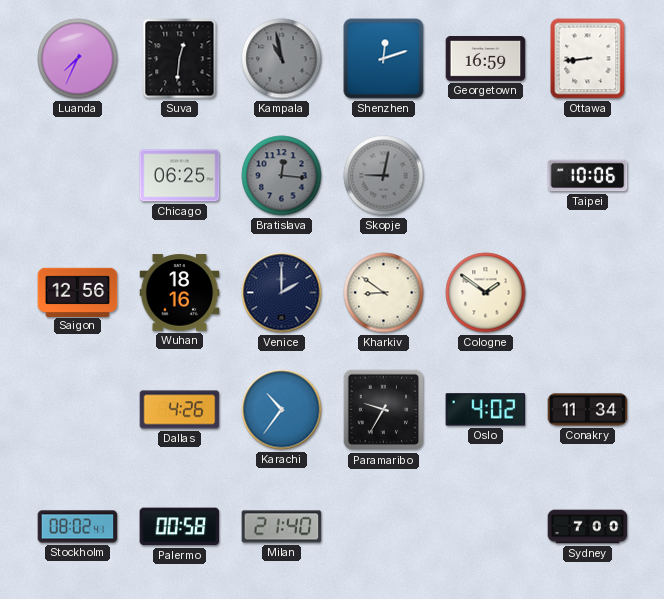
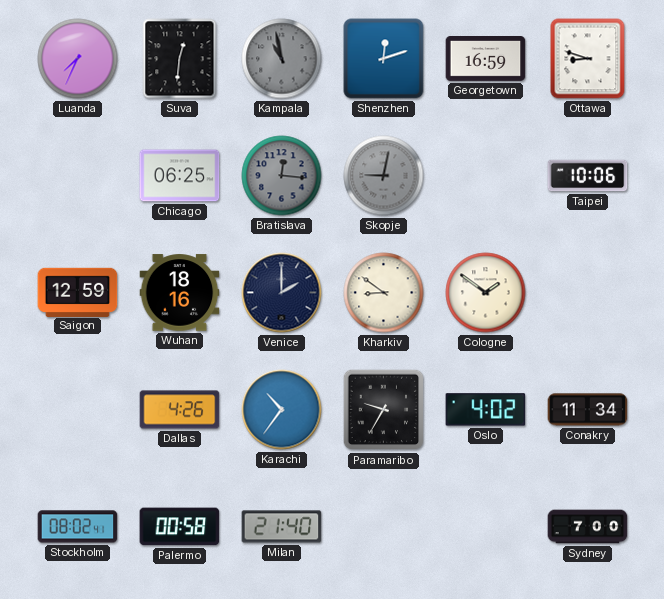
Ottawa: 8:44 -> 8:48
Saigon: 12:56 -> 12:59
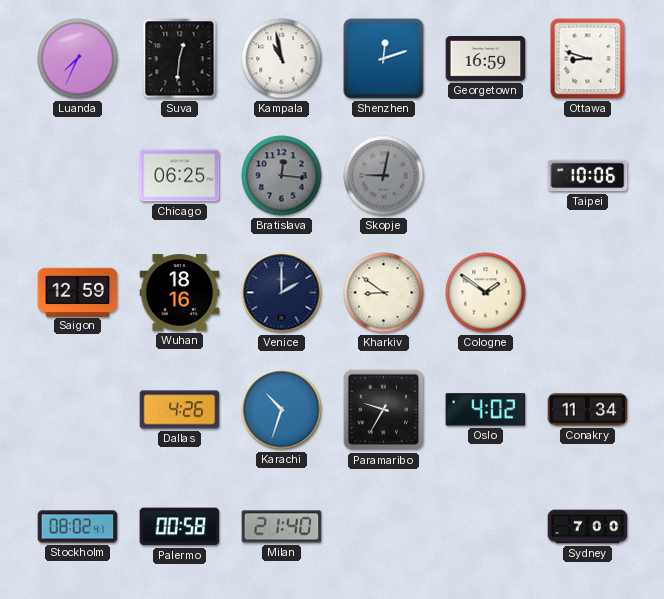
Kampala dial: grey -> white
Karachi: 10:36 -> 10:33
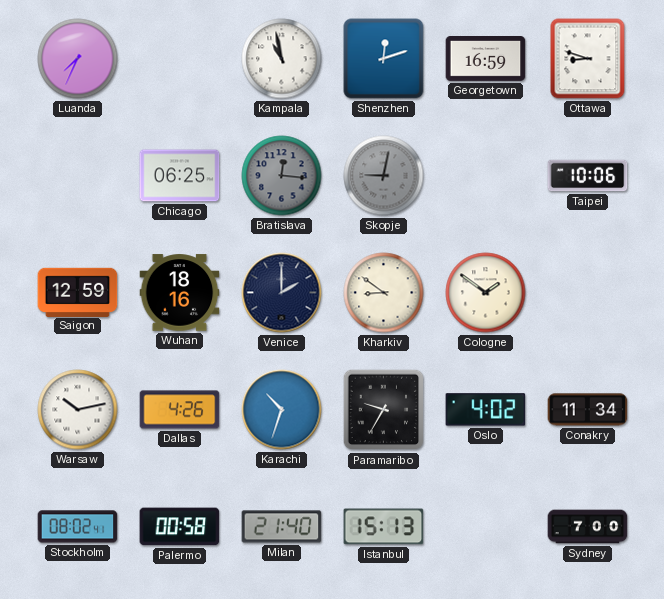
Suva: 12:31 -> none
Warsaw: none -> 10:13
Istanbul: none -> 15:13
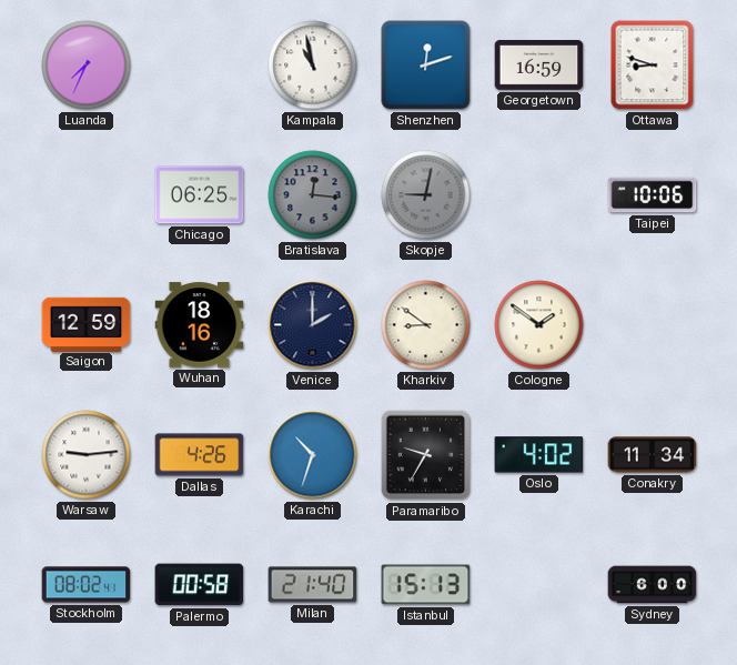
Warsaw: 10:13 -> 9:14
Sydney: 7:00 -> 6:00
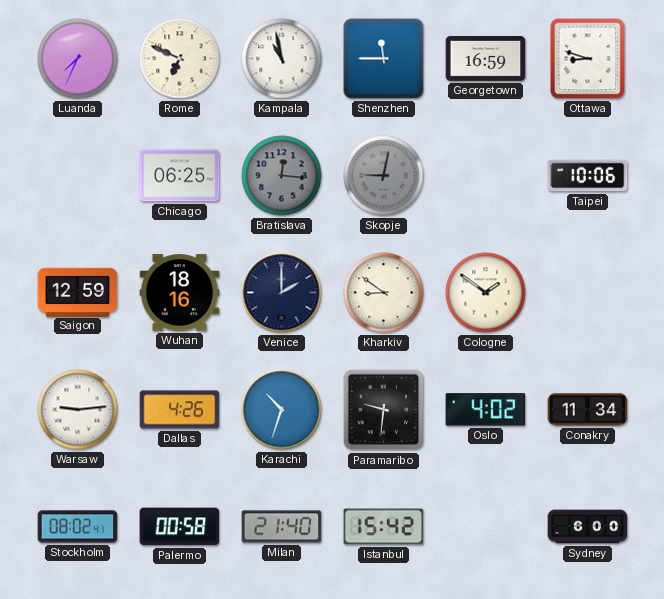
Rome: none -> 6:49
Shenzhen: 12:12 -> 11:45
Paramaribo: 9:35 -> 9:31
Istanbul: 15:13 -> 15:42
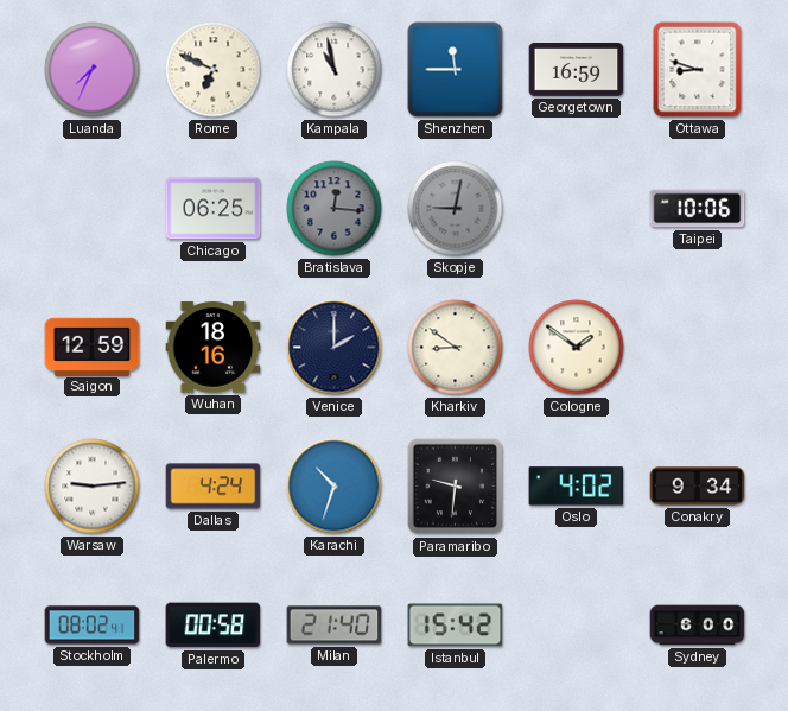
Dallas: 4:26 -> 4:24
Conakry: 11:34 -> 9:34
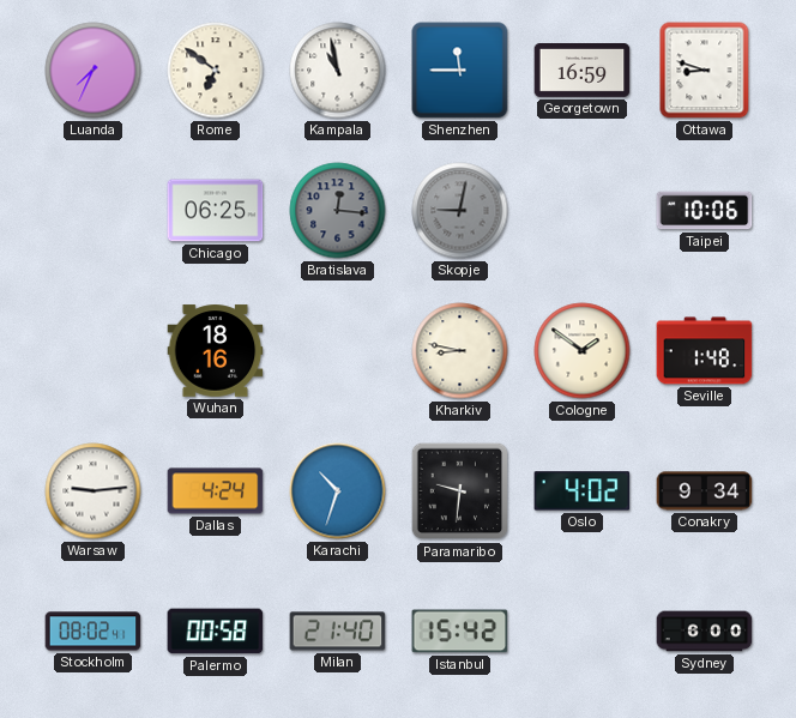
Rome: 6:49 -> 6:51
Saigon: 12:59 -> none
Venice: 2:00 -> none
Kharkiv: 8:51 -> 8:47
Seville: none -> 1:48
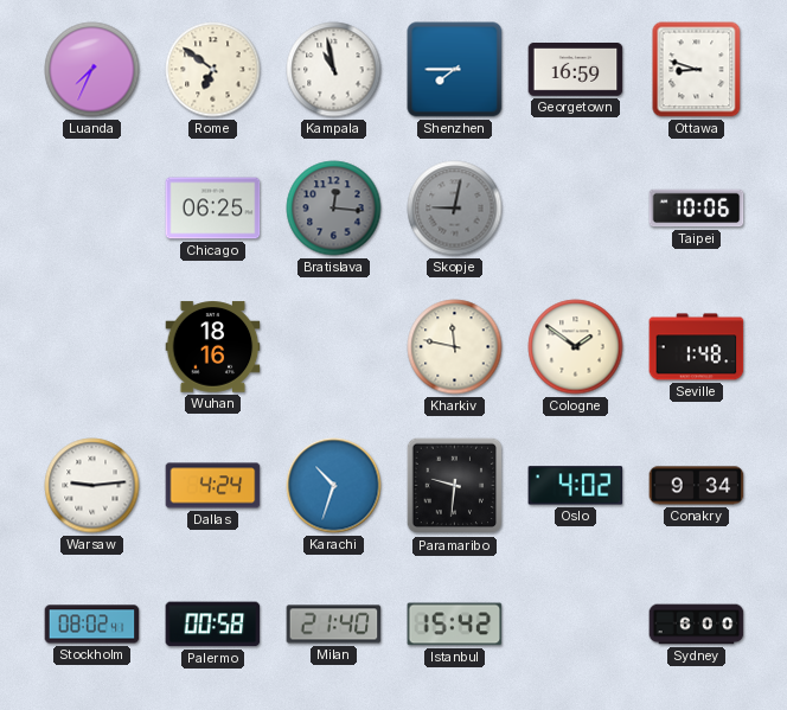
Shenzhen: 11:45 -> 7:45
Kharkiv: 8:47 -> 11:47
